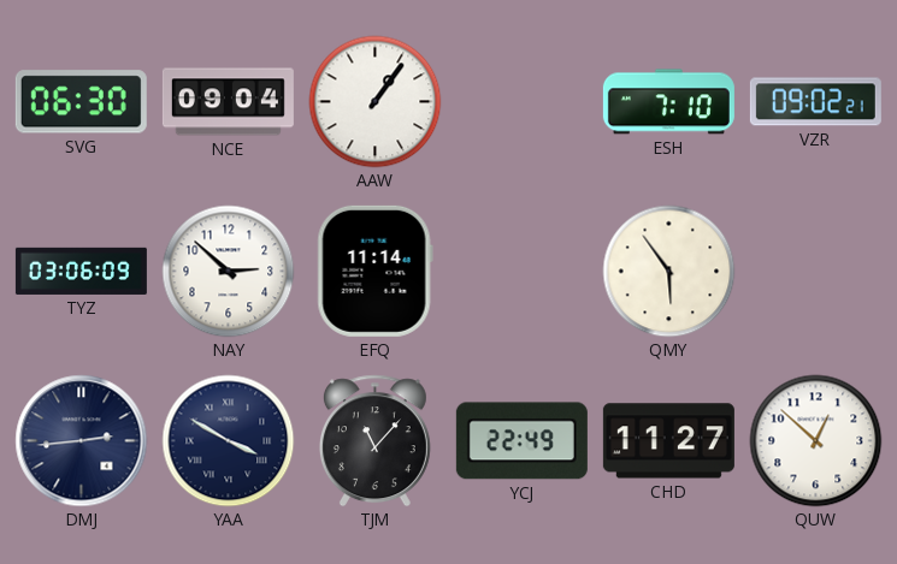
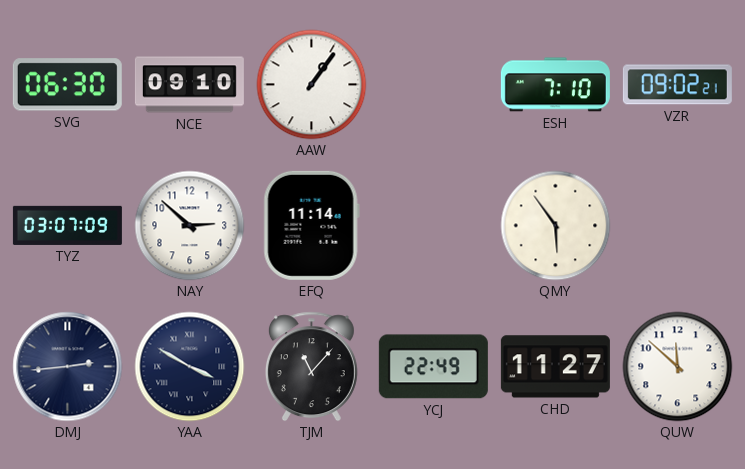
NCE: 09:04 -> 09:10
TYZ: 03:06 -> 03:07
QUW: 12:52 -> 11:52
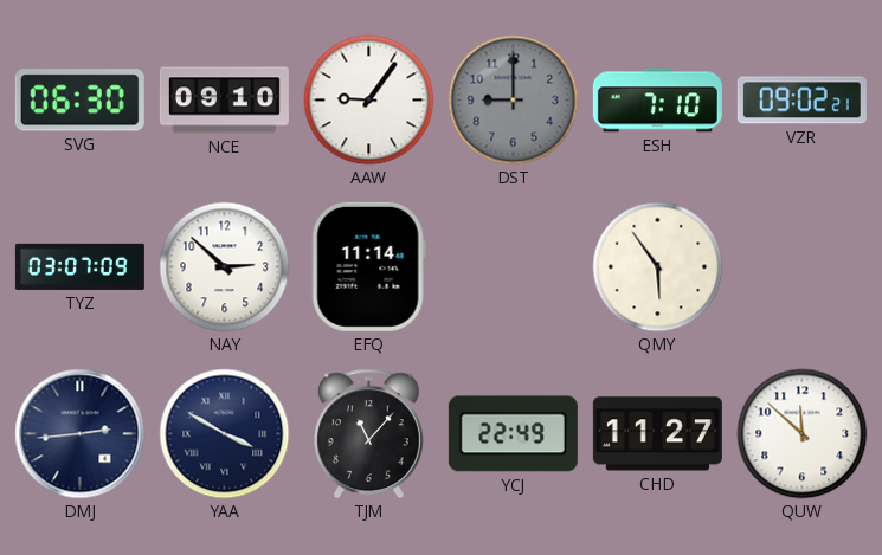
AAW: 1:06 -> 9:06
DST: none -> 9:00
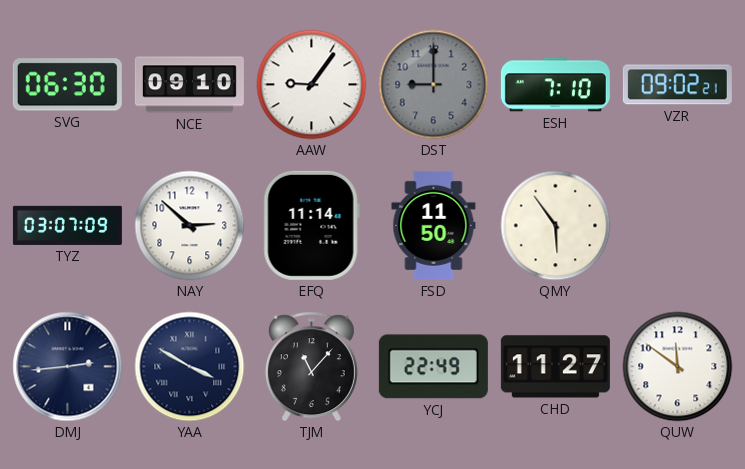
FSD: none -> 11:50
QUW: 11:52 -> 11:51
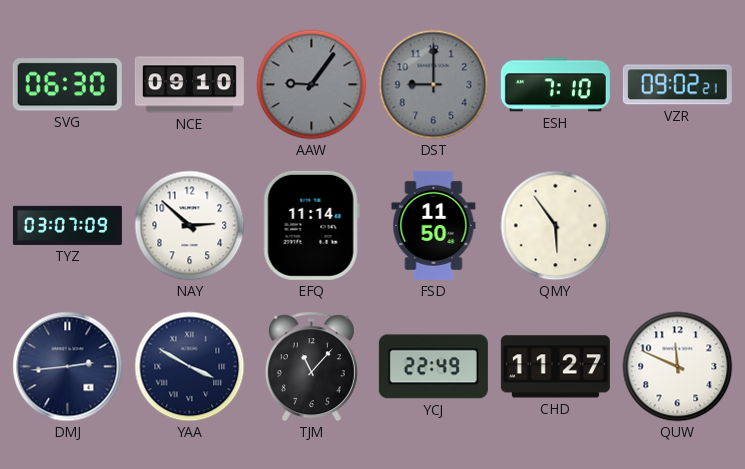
AAW dial: white -> grey
QUW: 11:51 -> 11:49
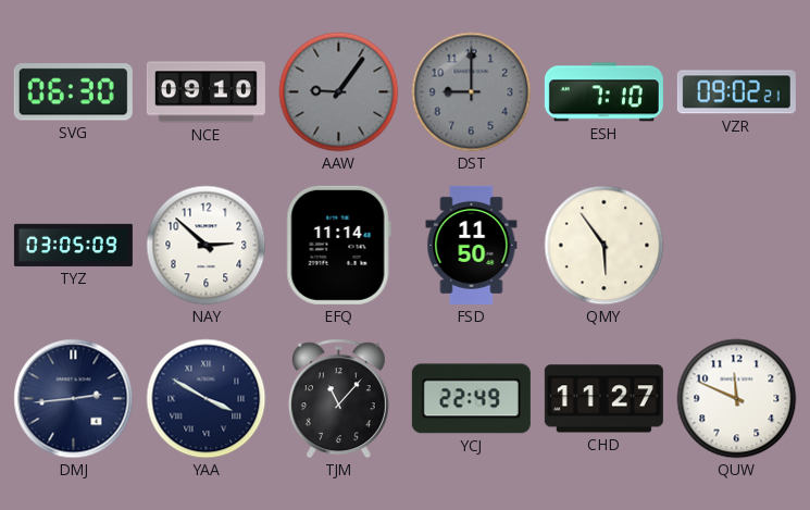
TYZ: 03:07 -> 03:05
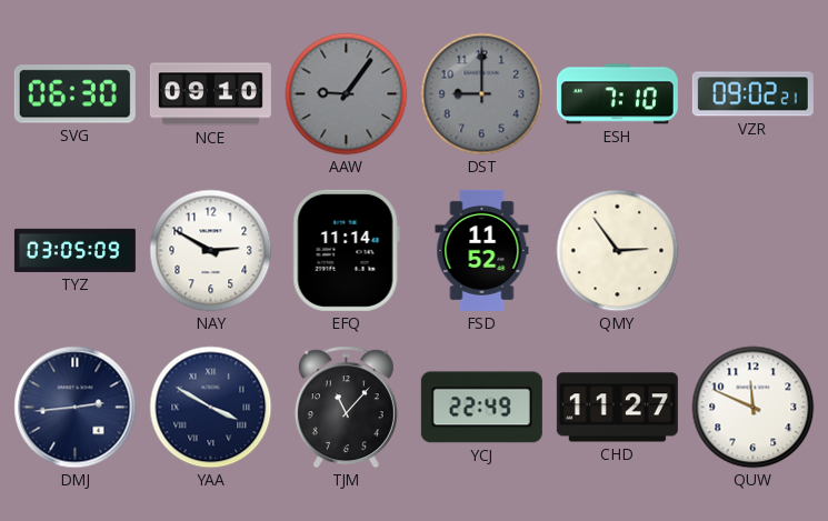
NAY: 2:52 -> 2:50
FSD: 11:50 -> 11:52
QMY: 5:54 -> 2:54
